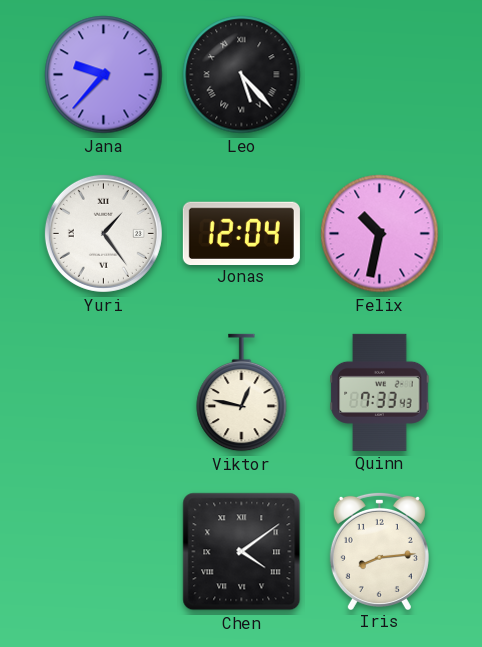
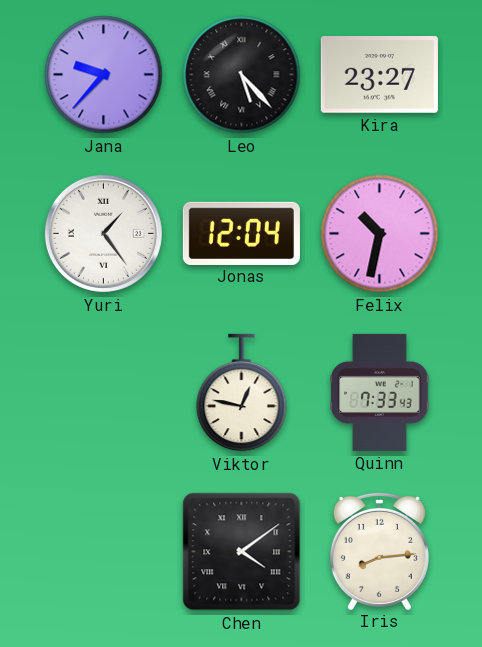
Kira: none -> 23:27
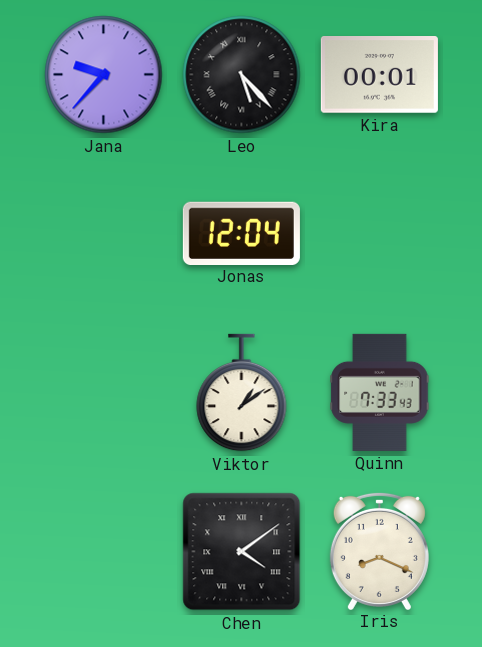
Kira: 23:27 -> 00:01
Yuri: 1:24 -> none
Felix: 10:32 -> none
Viktor: 12:47 -> 1:09
Iris: 8:14 -> 8:19
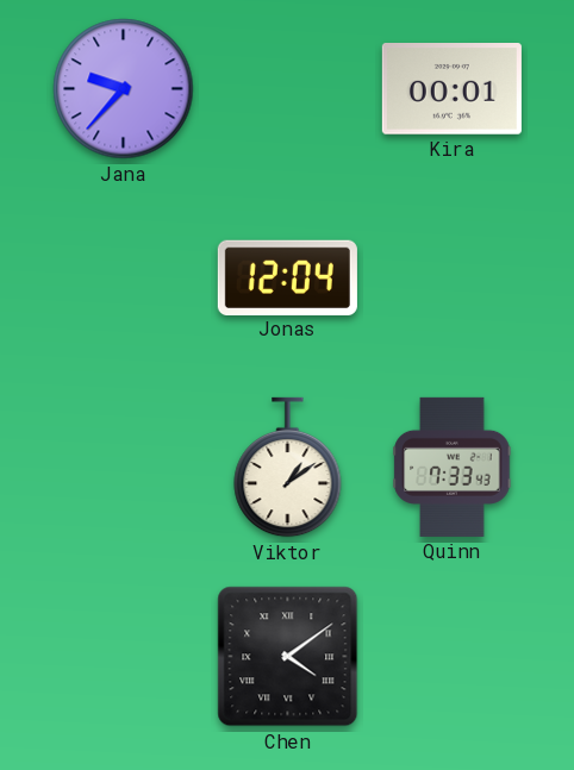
Leo: 5:23 -> none
Iris: 8:19 -> none
